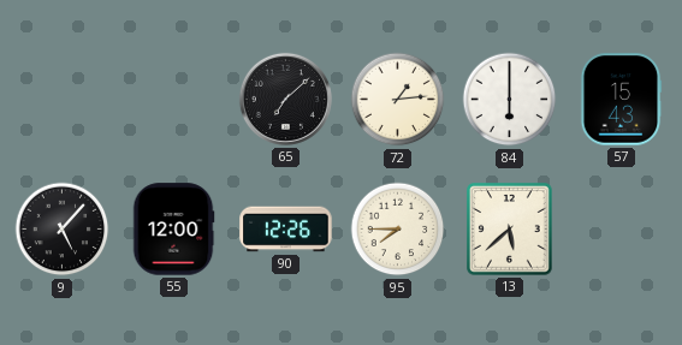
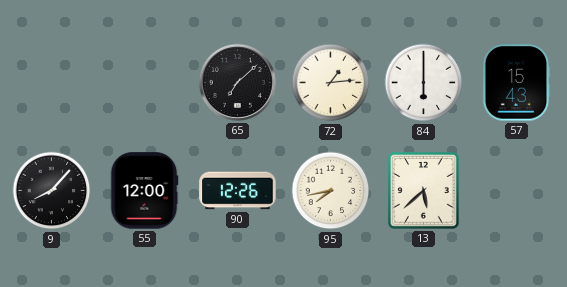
9: 5:07 -> 8:07
95: 7:45 -> 7:43
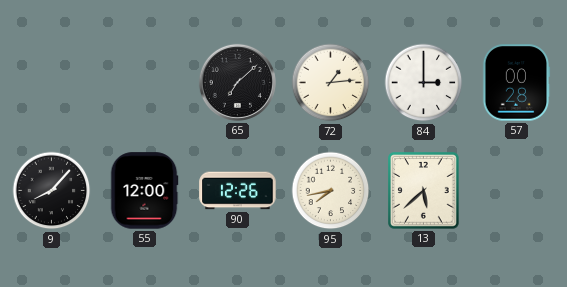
84: 6:00 -> 3:00
57: 15:43 -> 00:28
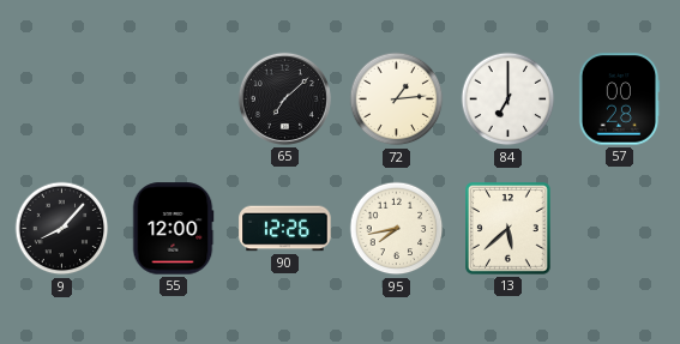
84: 3:00 -> 7:00
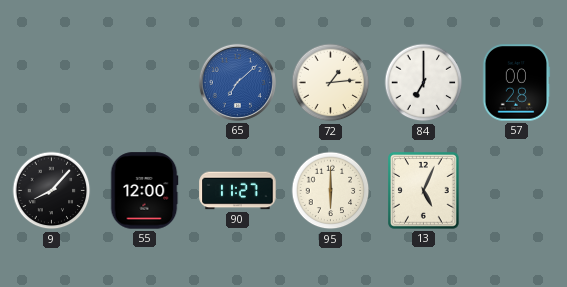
65 dial: black -> blue
90: 12:26 -> 11:27
95: 7:43 -> 6:00
13: 5:38 -> 5:04
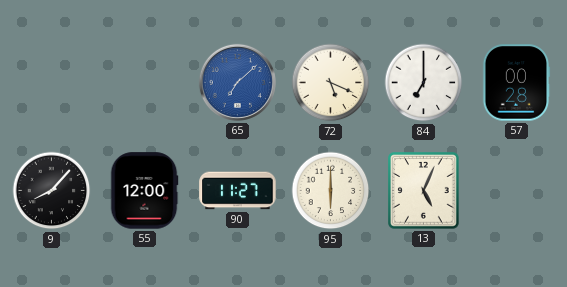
72: 1:14 -> 5:19
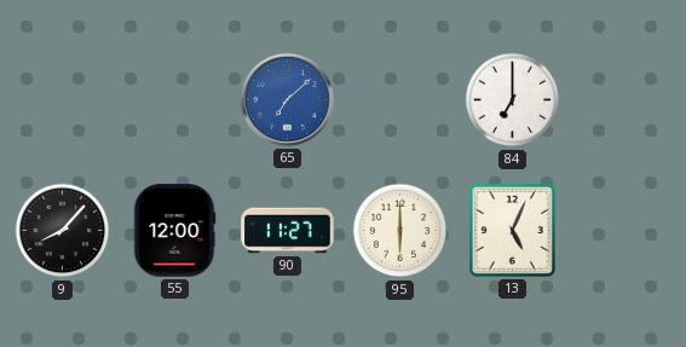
72: 5:19 -> none
57: 00:28 -> none
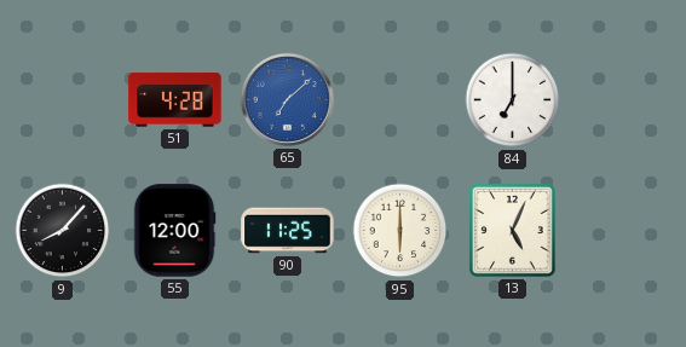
51: none -> 4:28
90: 11:27 -> 11:25
